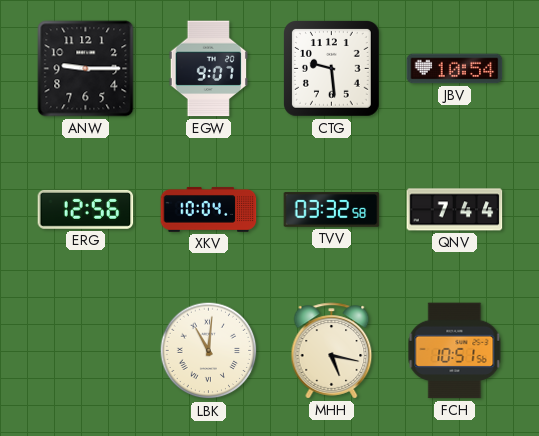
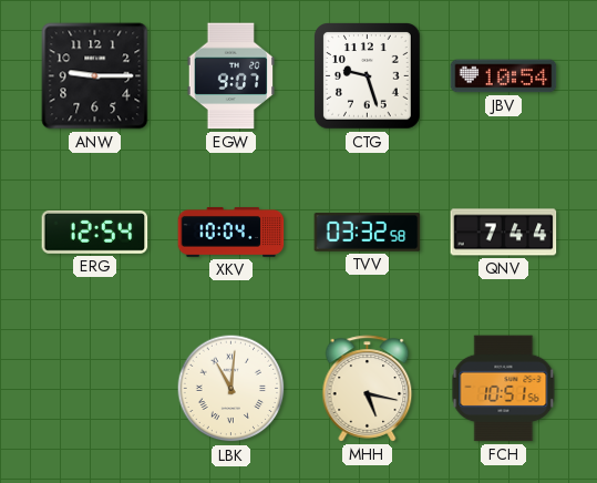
CTG: 9:29 -> 9:27
ERG: 12:56 -> 12:54
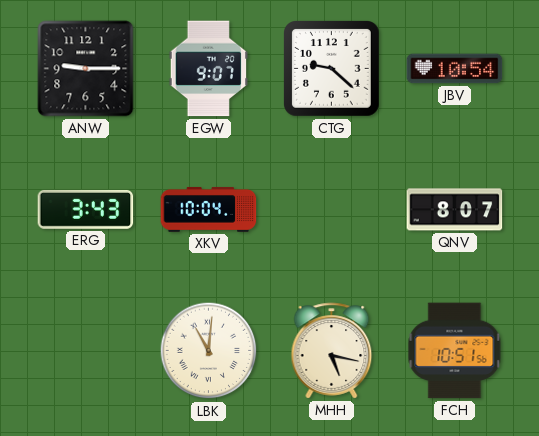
CTG: 9:27 -> 9:22
ERG: 12:54 -> 3:43
TVV: 03:32 -> none
QNV: 7:44 -> 8:07
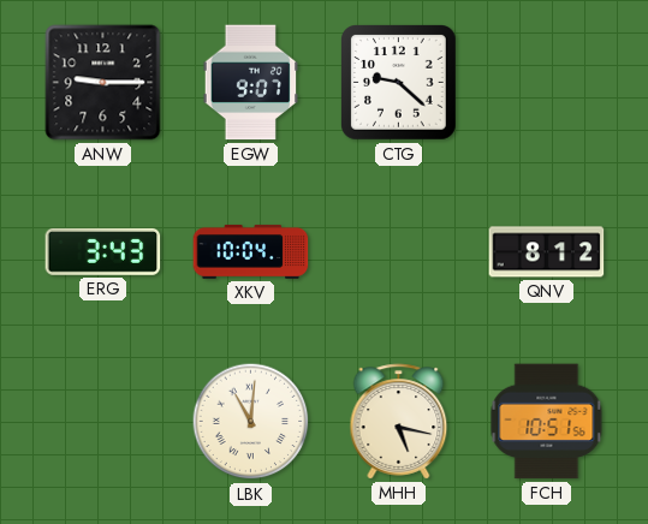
JBV: 10:54 -> none
QNV: 8:07 -> 8:12
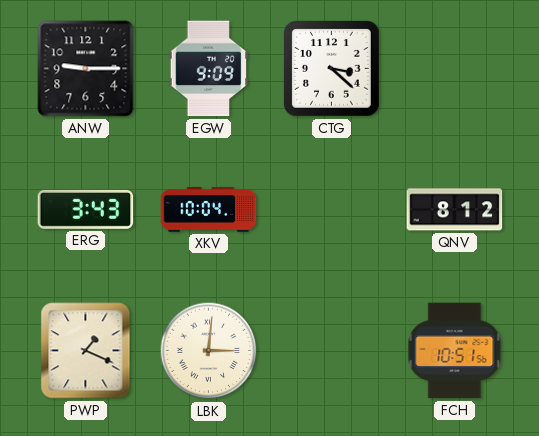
EGW: 9:07 -> 9:09
CTG: 9:22 -> 3:22
PWP: none -> 1:19
LBK: 11:01 -> 3:01
MHH: 5:17 -> none
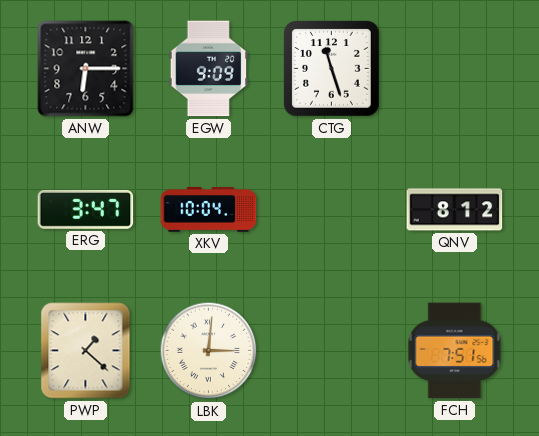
ANW: 9:15 -> 6:15
CTG: 3:22 -> 11:27
ERG: 3:43 -> 3:47
PWP: 1:19 -> 1:22
FCH: 10:51 -> 7:51
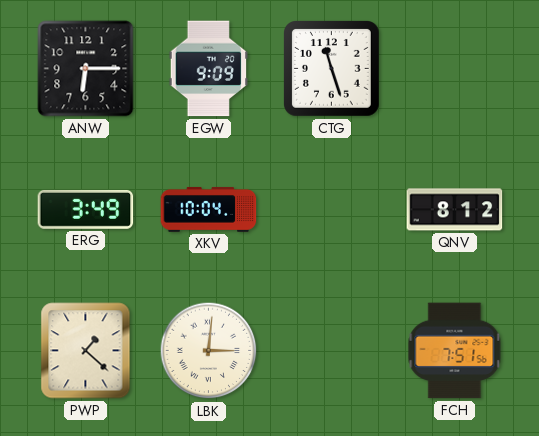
ERG: 3:47 -> 3:49
